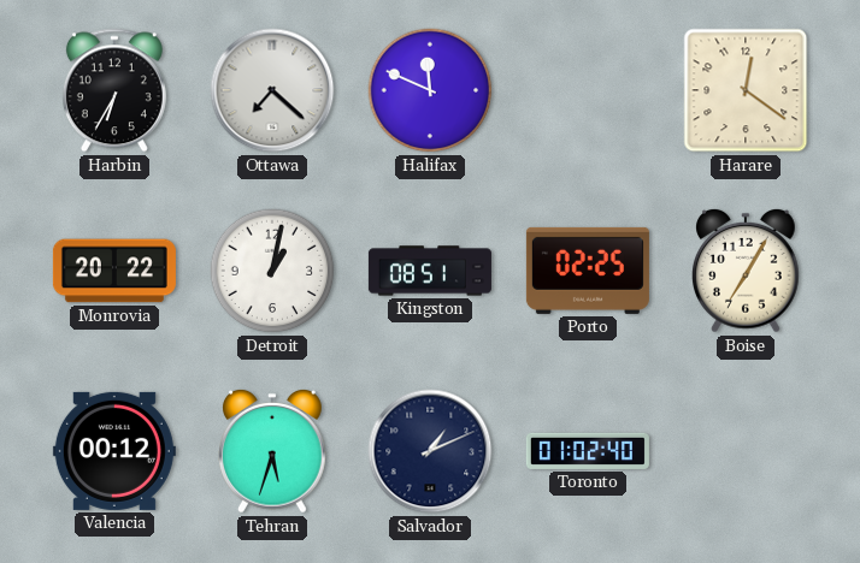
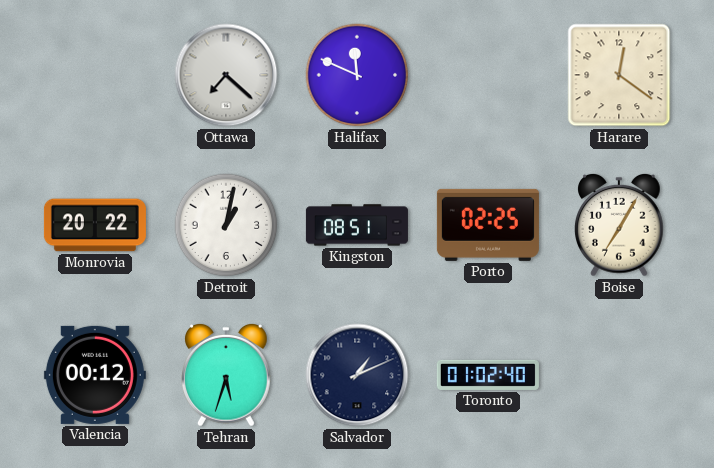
Harbin: 6:35 -> none
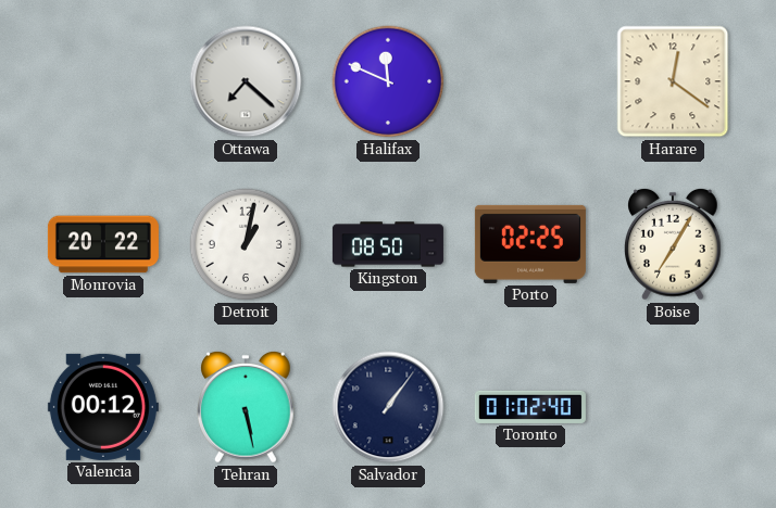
Kingston: 08:51 -> 08:50
Tehran: 5:33 -> 5:28
Salvador: 1:11 -> 1:06
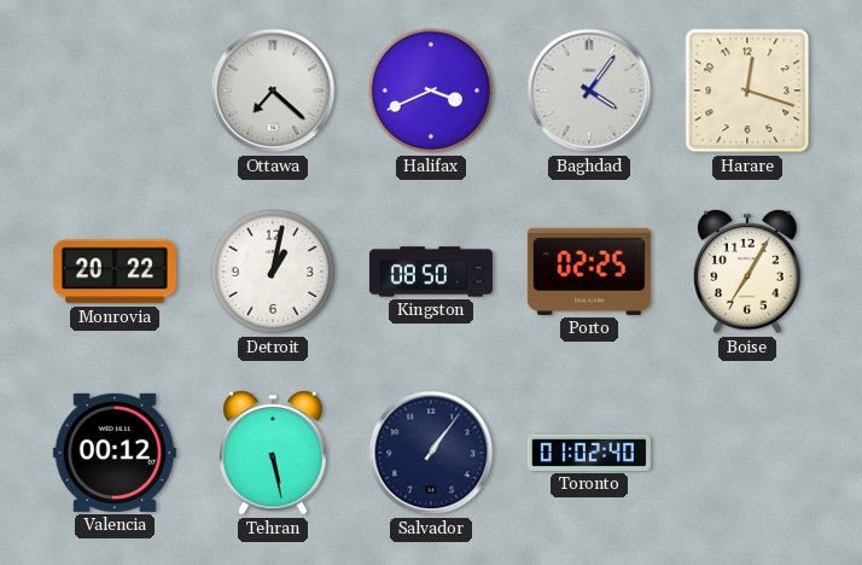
Halifax: 11:49 -> 3:41
Baghdad: none -> 4:06
Harare: 12:21 -> 12:18
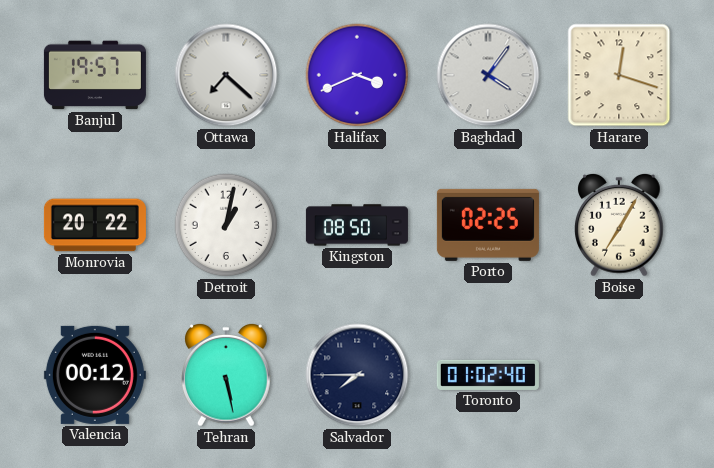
Banjul: none -> 19:57
Salvador: 1:06 -> 7:45
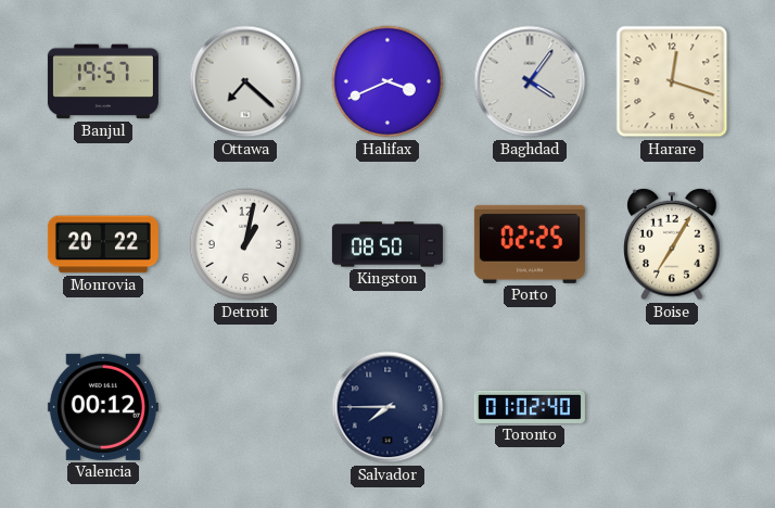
Tehran: 5:28 -> none
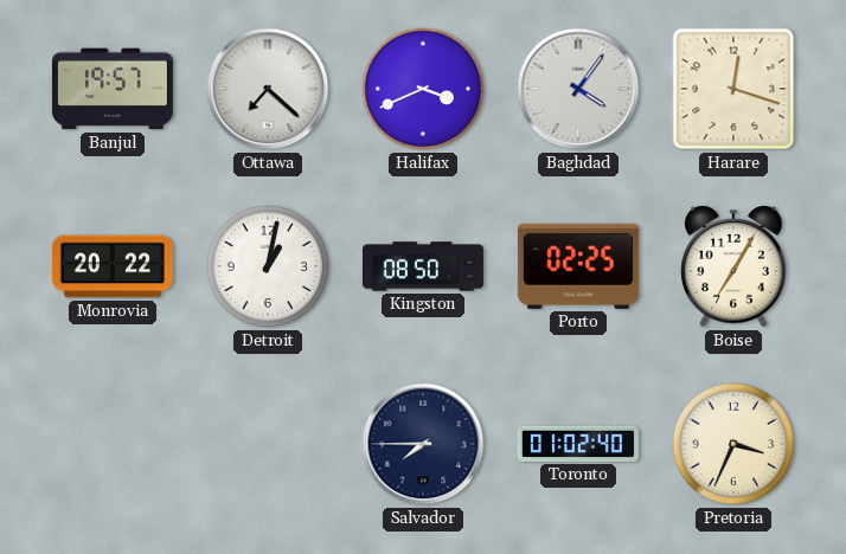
Valencia: 00:12 -> none
Pretoria: none -> 3:34
